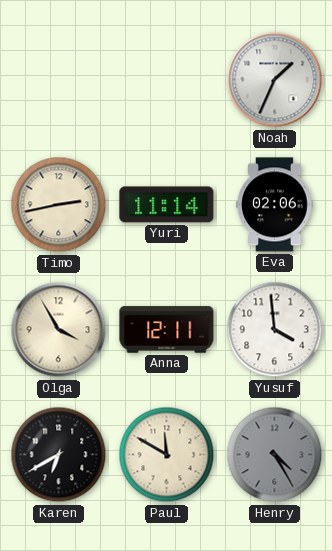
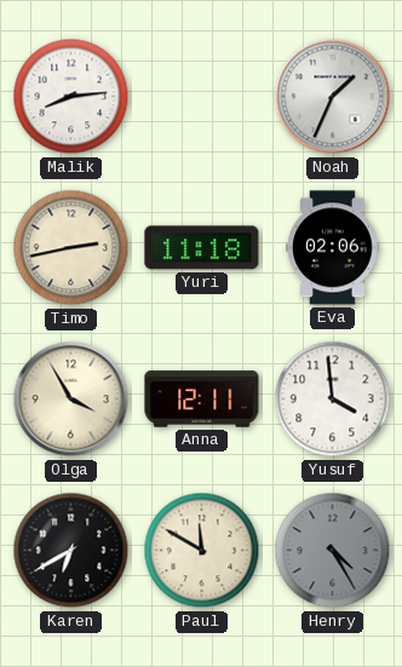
Malik: none -> 8:14
Yuri: 11:14 -> 11:18
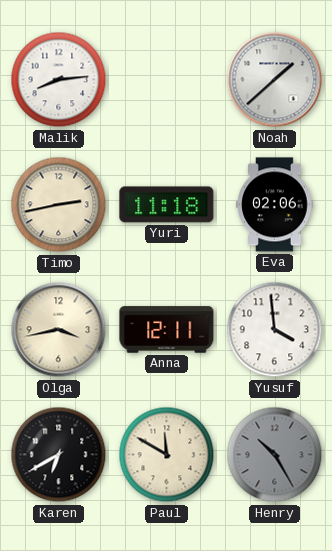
Noah: 1:34 -> 1:38
Olga: 3:55 -> 3:43
Henry: 4:25 -> 10:25
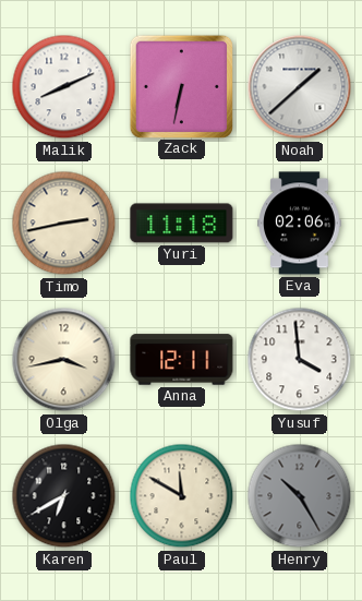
Malik: 8:14 -> 8:11
Zack: none -> 6:32
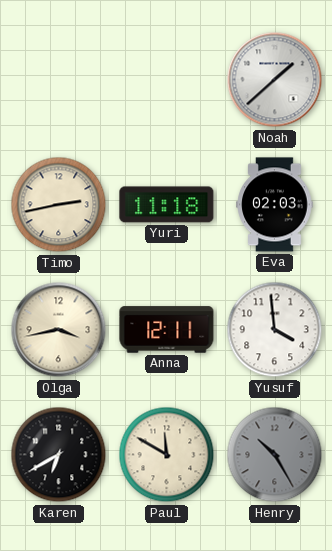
Malik: 8:11 -> none
Zack: 6:32 -> none
Eva: 02:06 -> 02:03
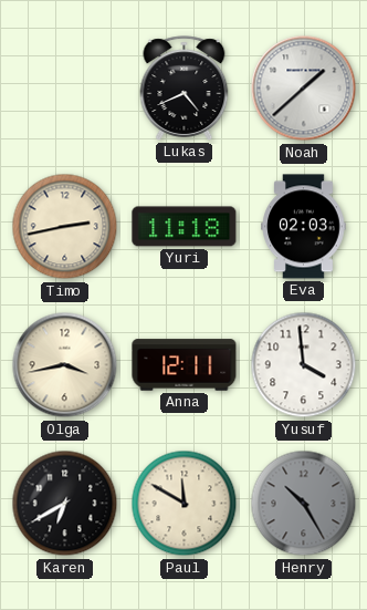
Lukas: none -> 4:41
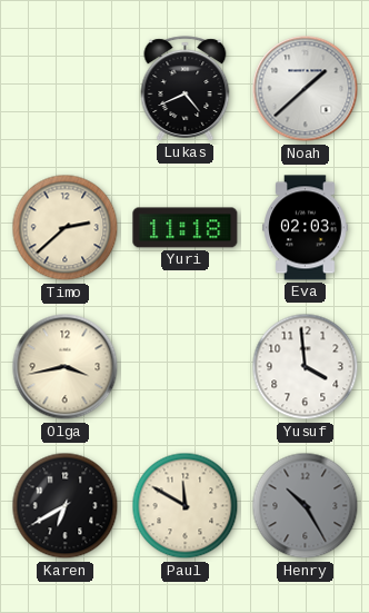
Timo: 2:43 -> 2:38
Anna: 12:11 -> none
